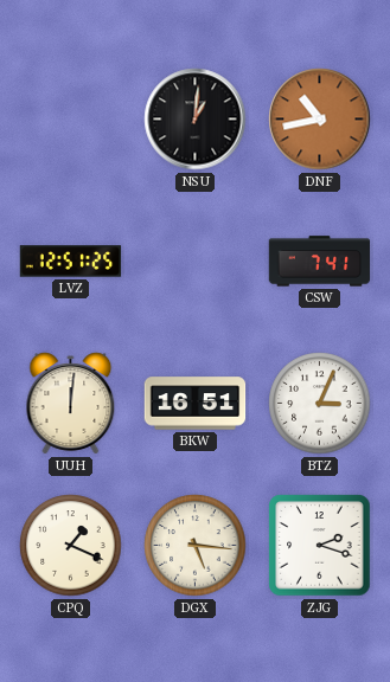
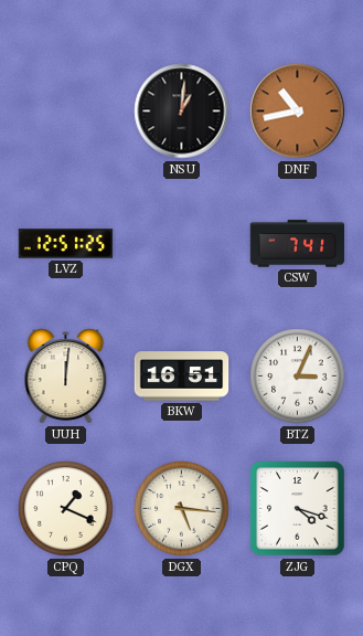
ZJG: 2:18 -> 4:18
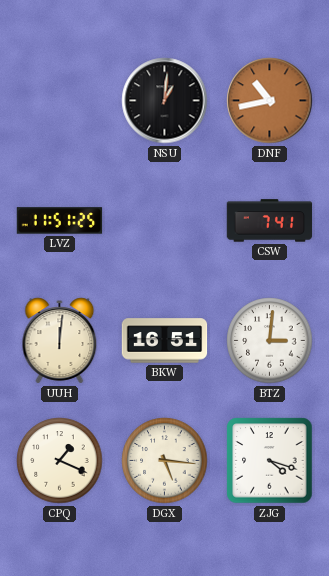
LVZ: 12:51 -> 11:51
BTZ: 3:04 -> 3:01
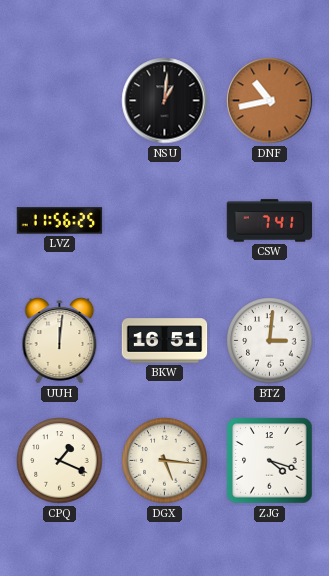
LVZ: 11:51 -> 11:56
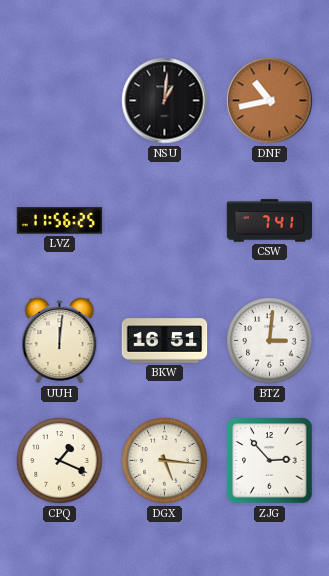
ZJG: 4:18 -> 2:53
